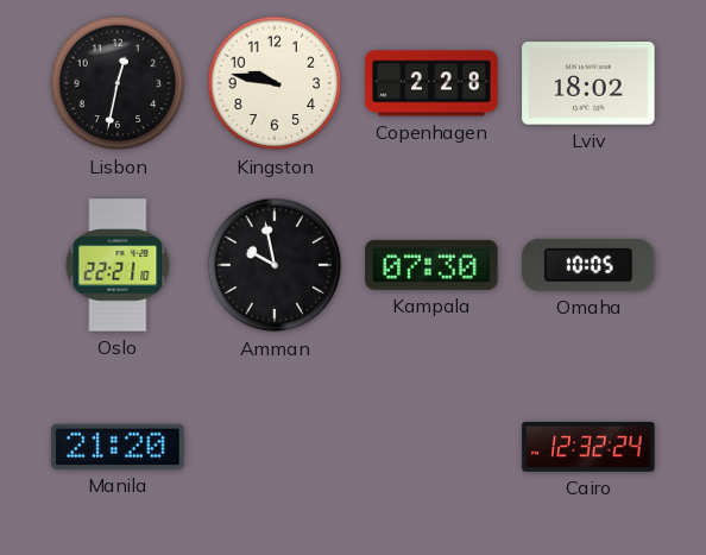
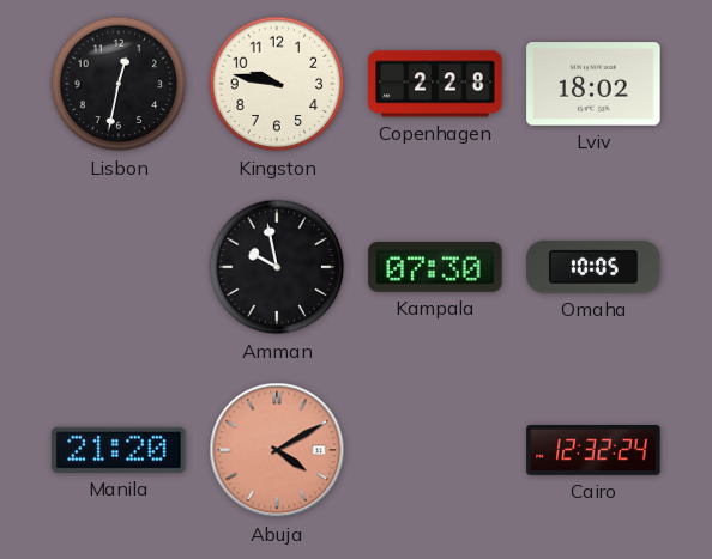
Oslo: 22:21 -> none
Abuja: none -> 4:10
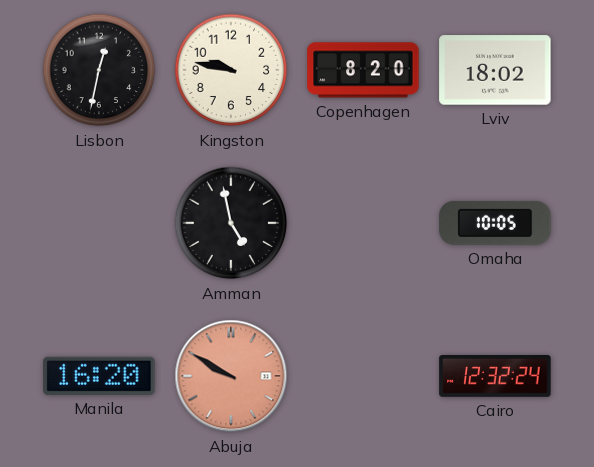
Copenhagen: 2:28 -> 8:20
Amman: 9:58 -> 4:58
Kampala: 07:30 -> none
Manila: 21:20 -> 16:20
Abuja: 4:10 -> 9:50
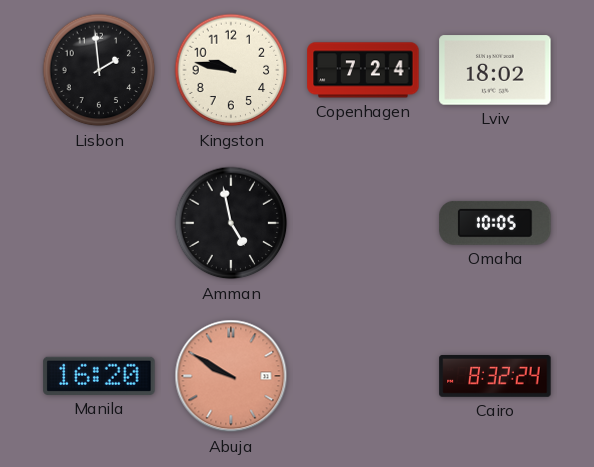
Lisbon: 12:32 -> 1:59
Copenhagen: 8:20 -> 7:24
Cairo: 12:32 -> 8:32
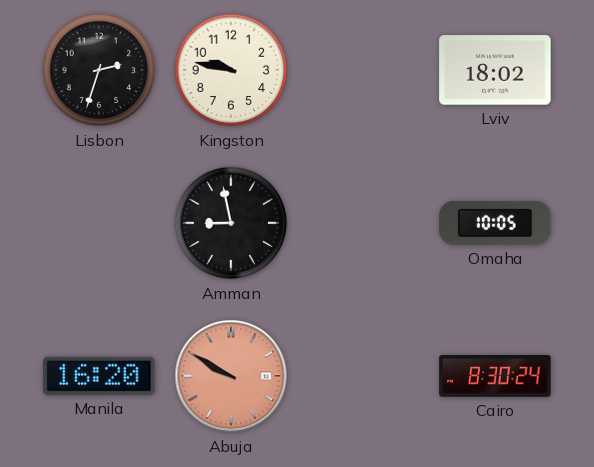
Lisbon: 1:59 -> 2:33
Copenhagen: 7:24 -> none
Amman: 4:58 -> 8:58
Cairo: 8:32 -> 8:30
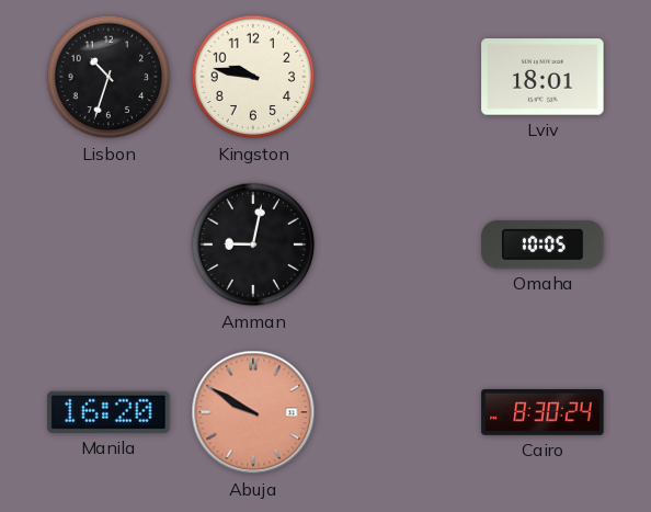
Lisbon: 2:33 -> 10:33
Lviv: 18:02 -> 18:01
Amman: 8:58 -> 9:02
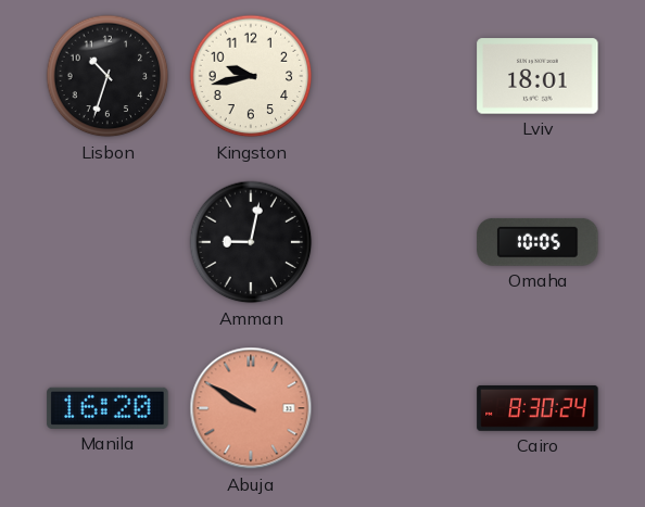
Kingston: 9:47 -> 9:43
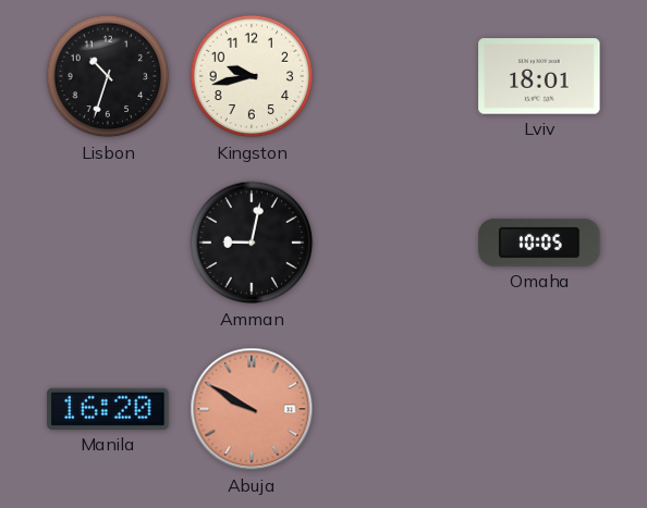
Cairo: 8:30 -> none
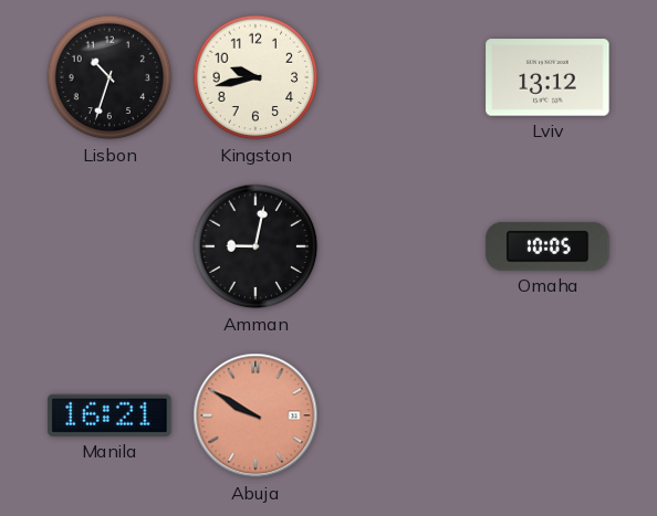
Lviv: 18:01 -> 13:12
Manila: 16:20 -> 16:21
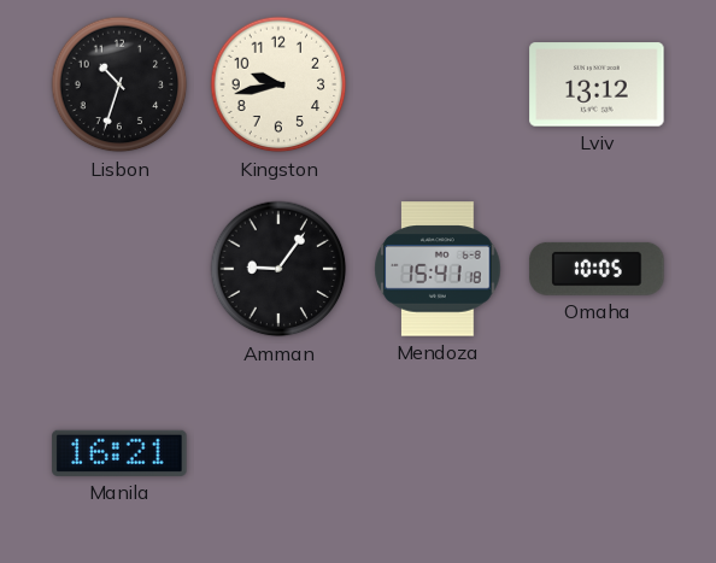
Amman: 9:02 -> 9:06
Mendoza: none -> 15:41
Abuja: 9:50 -> none
